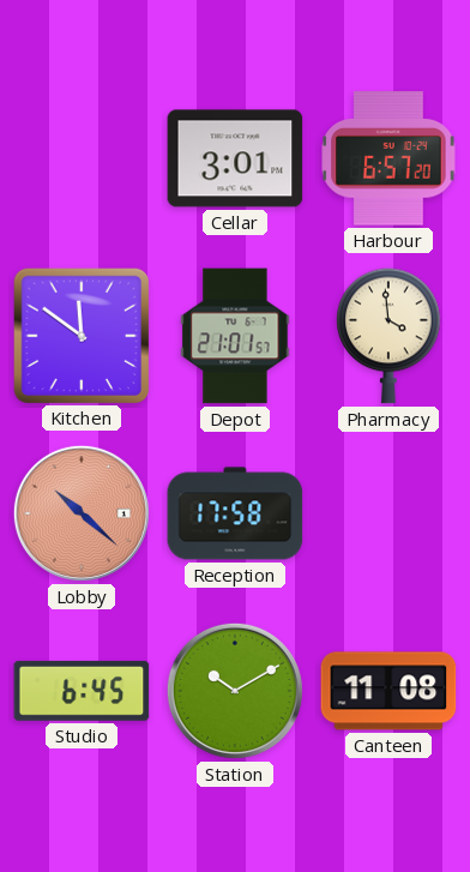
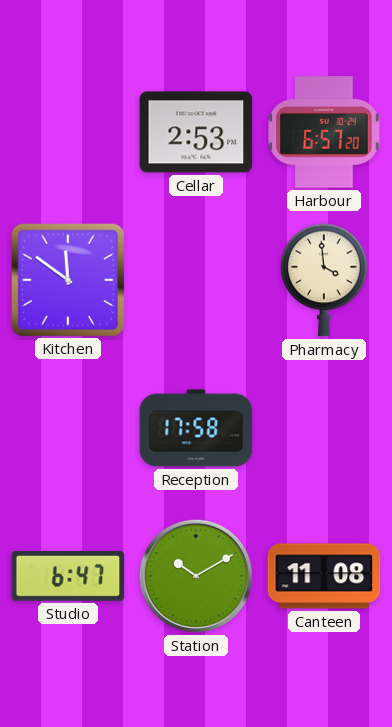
Cellar: 3:01 -> 2:53
Depot: 21:01 -> none
Lobby: 10:22 -> none
Studio: 6:45 -> 6:47
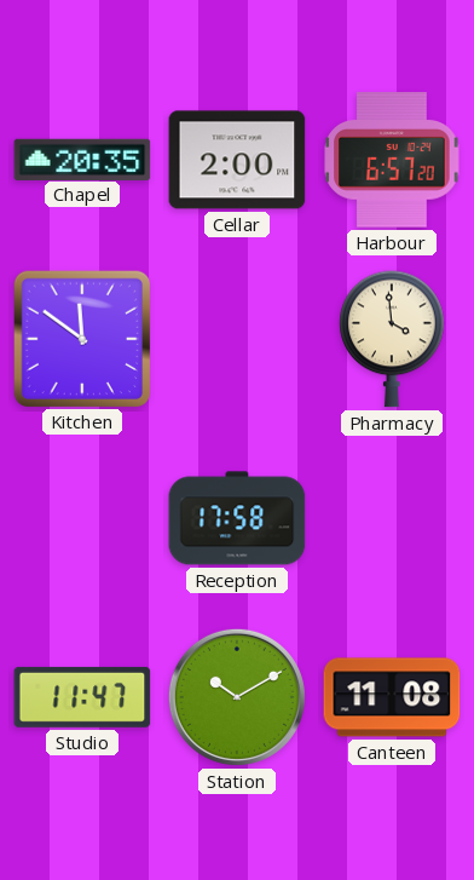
Chapel: none -> 20:35
Cellar: 2:53 -> 2:00
Studio: 6:47 -> 11:47
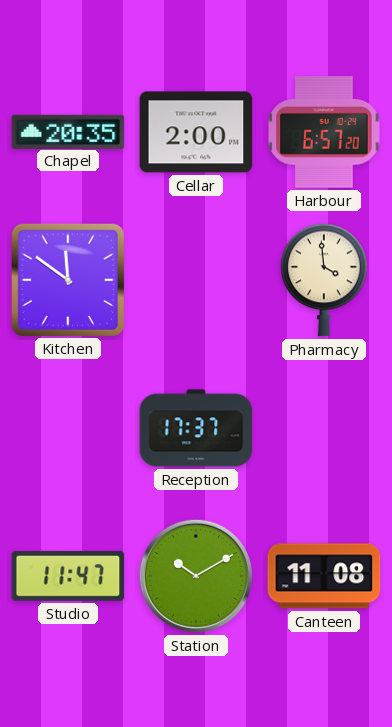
Reception: 17:58 -> 17:37
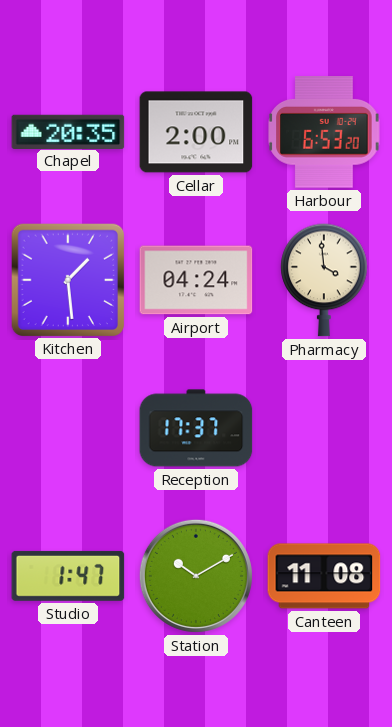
Harbour: 6:57 -> 6:53
Kitchen: 11:51 -> 1:29
Airport: none -> 04:24
Studio: 11:47 -> 1:47
